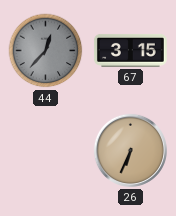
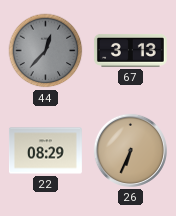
67: 3:15 -> 3:13
22: none -> 08:29
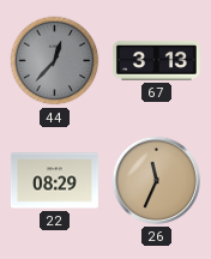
26: 6:34 -> 11:34
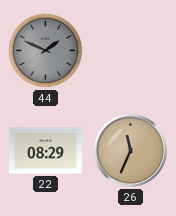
44: 12:37 -> 1:49
67: 3:13 -> none
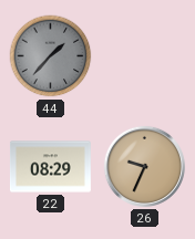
44: 1:49 -> 1:37
26: 11:34 -> 9:34
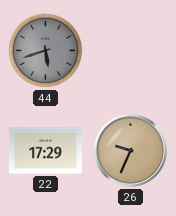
44: 1:37 -> 5:42
22: 08:29 -> 17:29
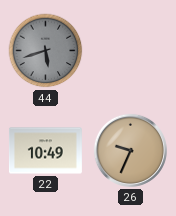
22: 17:29 -> 10:49
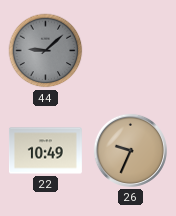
44: 5:42 -> 9:08
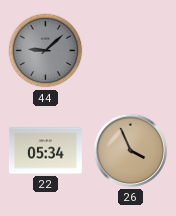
22: 10:49 -> 05:34
26: 9:34 -> 3:56
